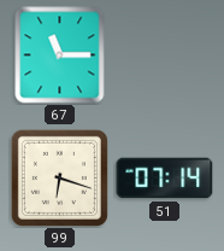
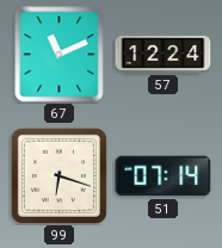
67: 11:15 -> 11:11
57: none -> 12:24
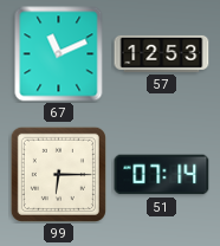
57: 12:24 -> 12:53
99: 6:18 -> 6:15
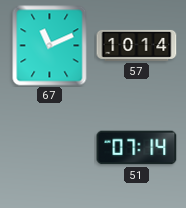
57: 12:53 -> 10:14
99: 6:15 -> none
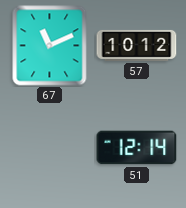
57: 10:14 -> 10:12
51: 07:14 -> 12:14
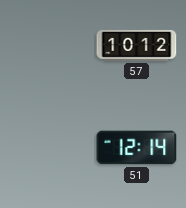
67: 11:11 -> none
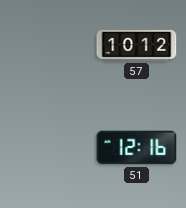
51: 12:14 -> 12:16
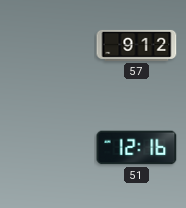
57: 10:12 -> 9:12
